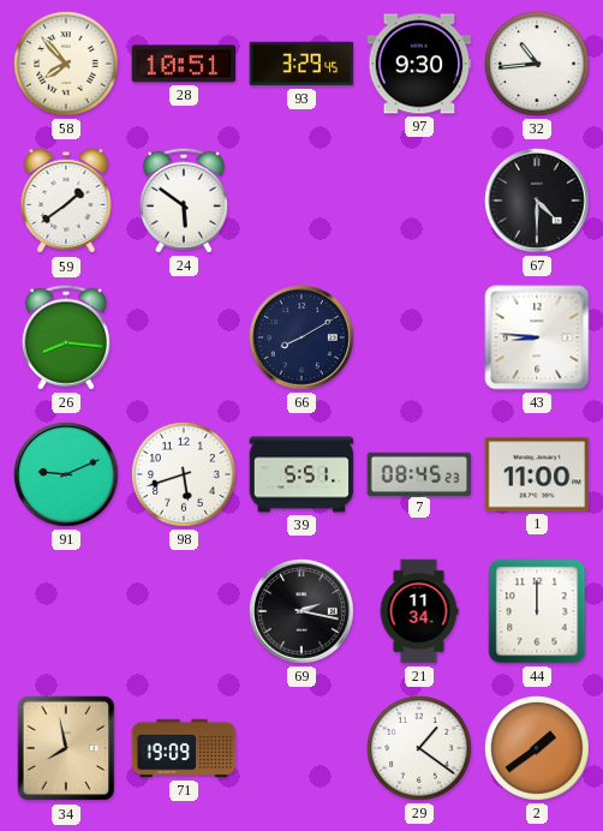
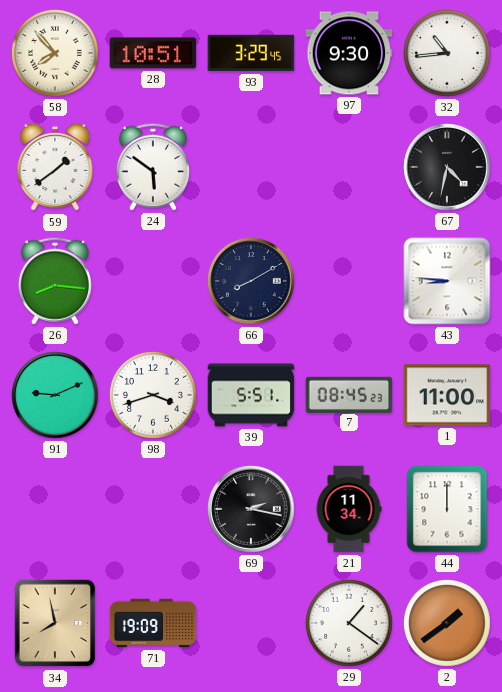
67: 4:30 -> 4:32
98: 5:42 -> 3:42
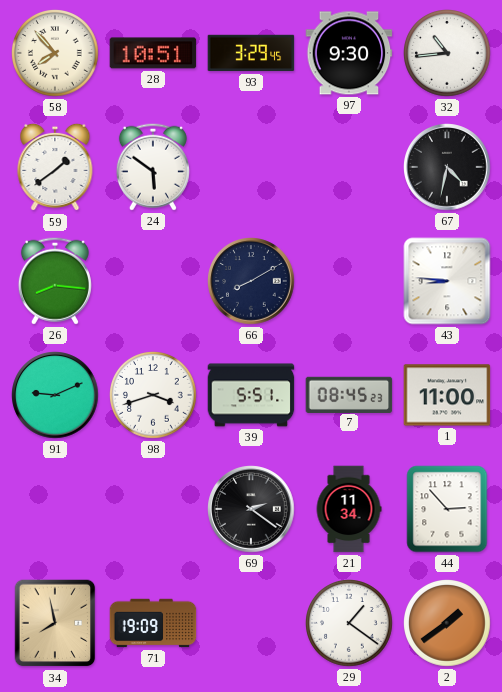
69: 2:17 -> 2:21
44: 12:00 -> 2:53
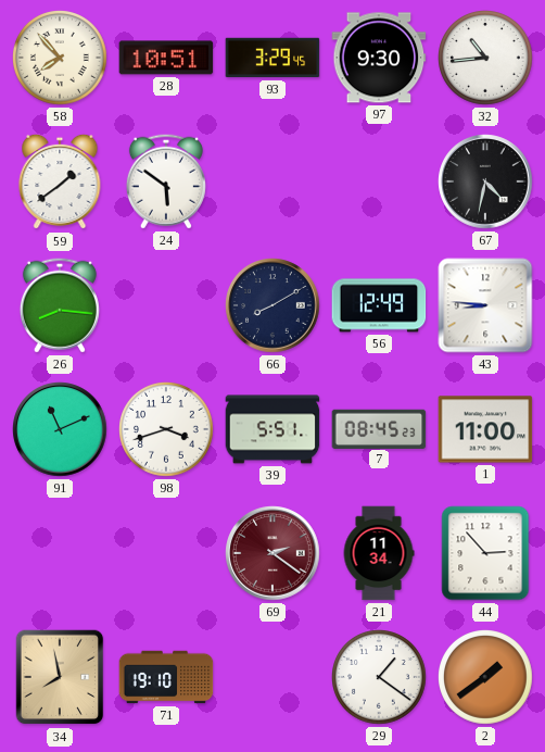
56: none -> 12:49
91: 9:11 -> 11:11
69 dial: black -> burgundy
71: 19:09 -> 19:10
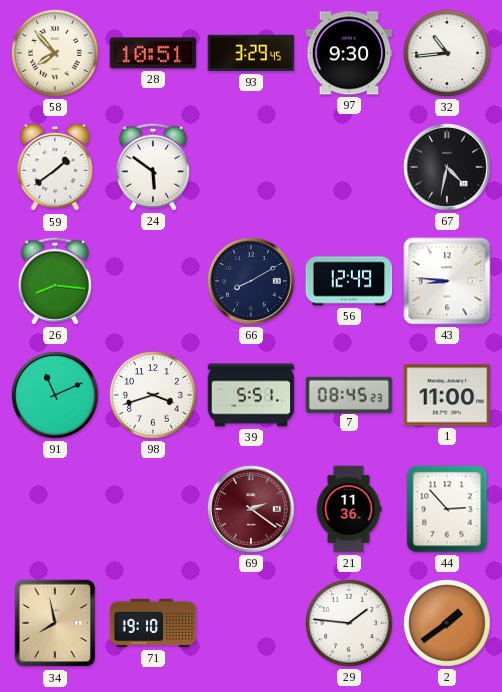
21: 11:34 -> 11:36
29: 1:21 -> 1:46
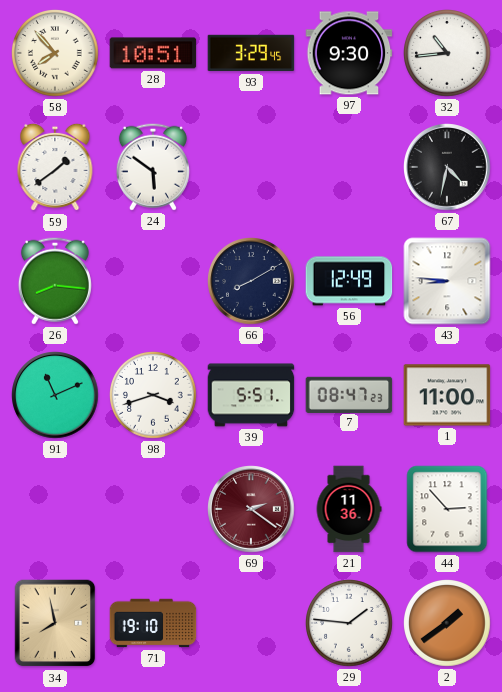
7: 08:45 -> 08:47
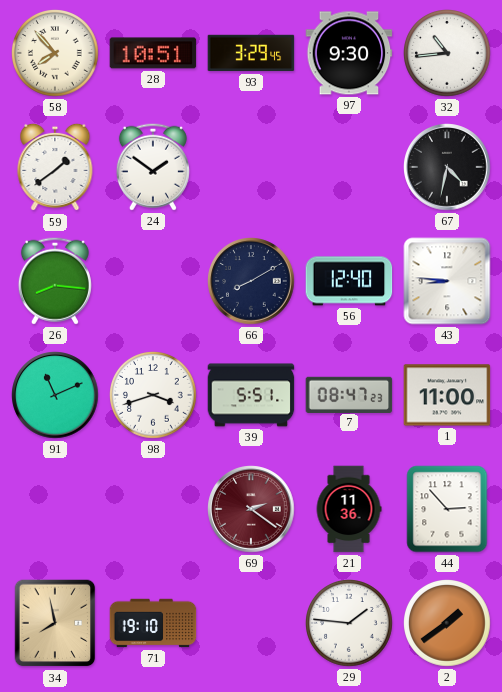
24: 5:51 -> 1:51
56: 12:49 -> 12:40
